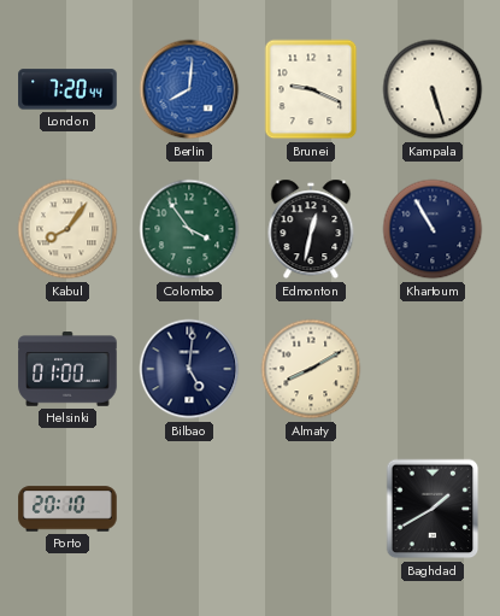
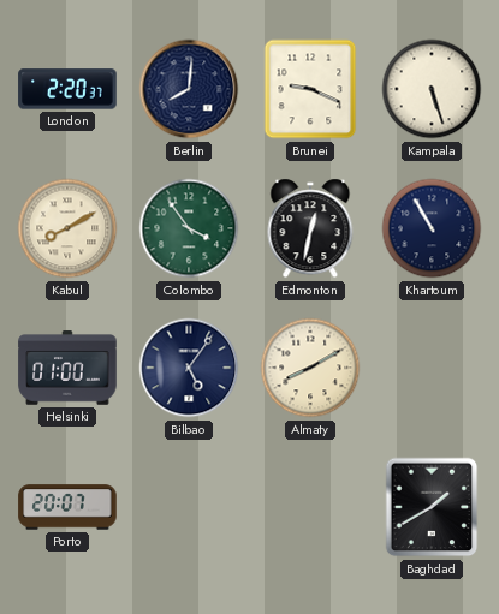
London: 7:20 -> 2:20
Berlin dial: blue -> navy
Kabul: 8:06 -> 8:10
Bilbao: 5:01 -> 5:06
Porto: 20:10 -> 20:07
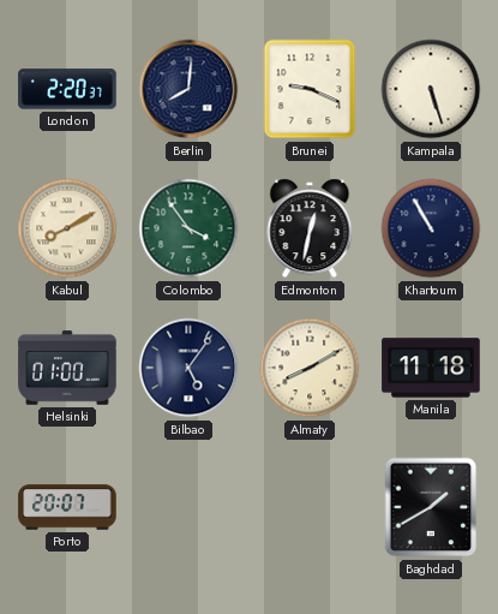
Manila: none -> 11:18
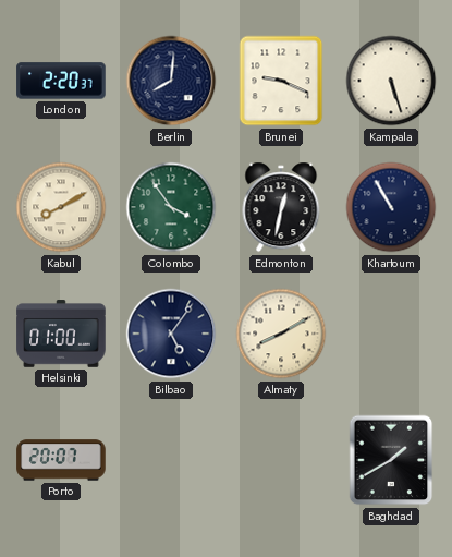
Manila: 11:18 -> none
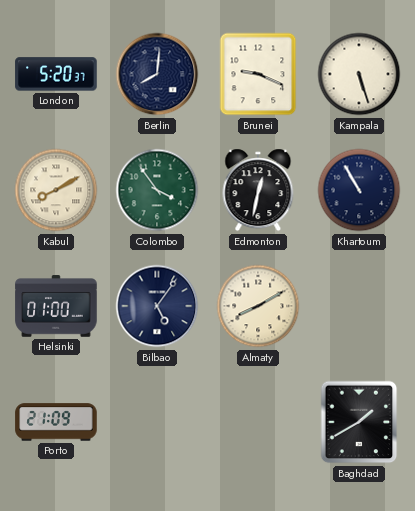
London: 2:20 -> 5:20
Porto: 20:07 -> 21:09
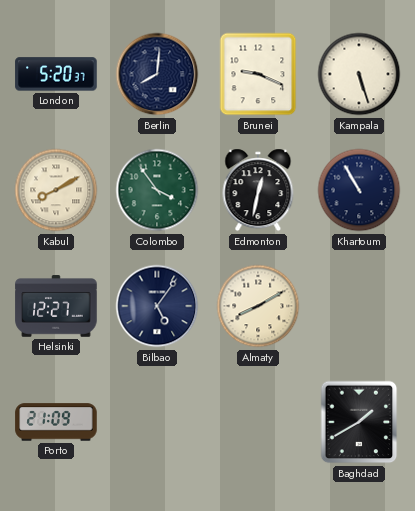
Helsinki: 01:00 -> 12:27
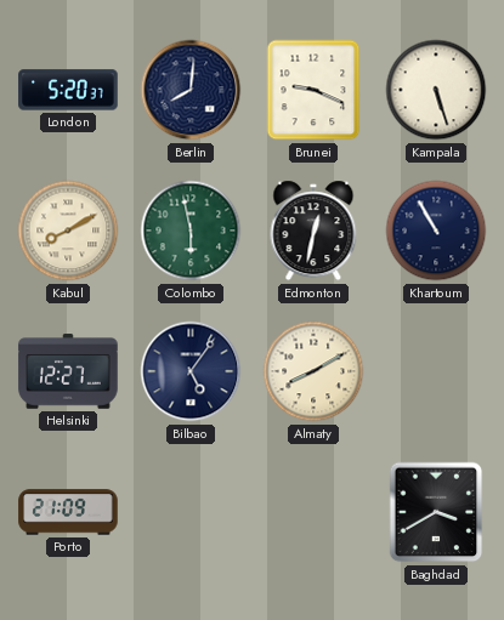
Colombo: 3:54 -> 5:58
Baghdad: 1:40 -> 3:40
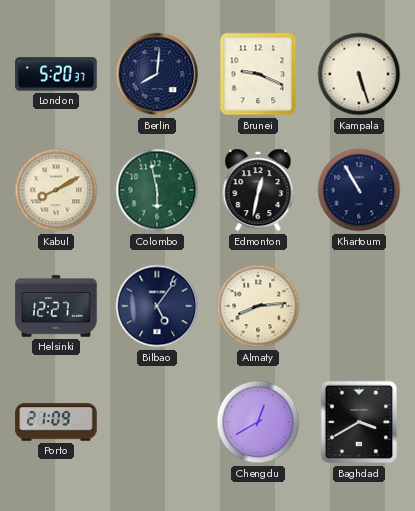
Almaty: 8:10 -> 8:14
Chengdu: none -> 12:40
